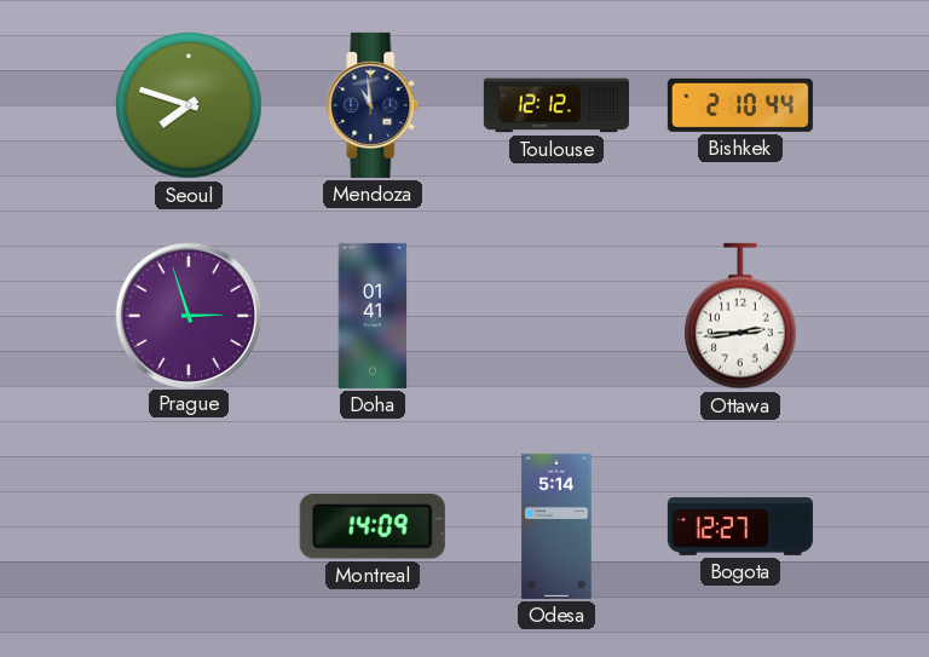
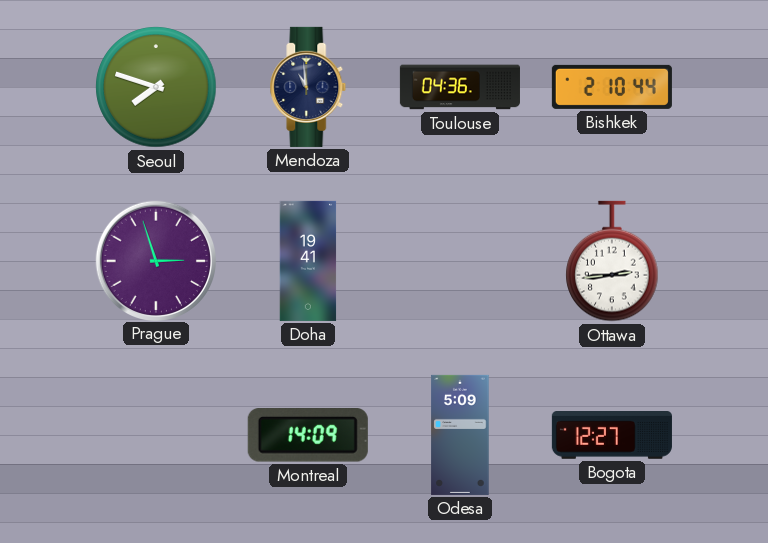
Toulouse: 12:12 -> 04:36
Doha: 01:41 -> 19:41
Odesa: 5:14 -> 5:09
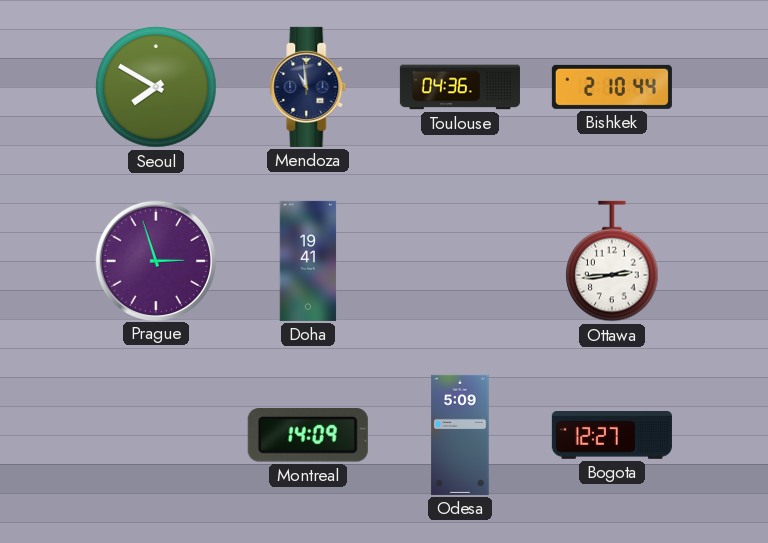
Seoul: 7:48 -> 7:50
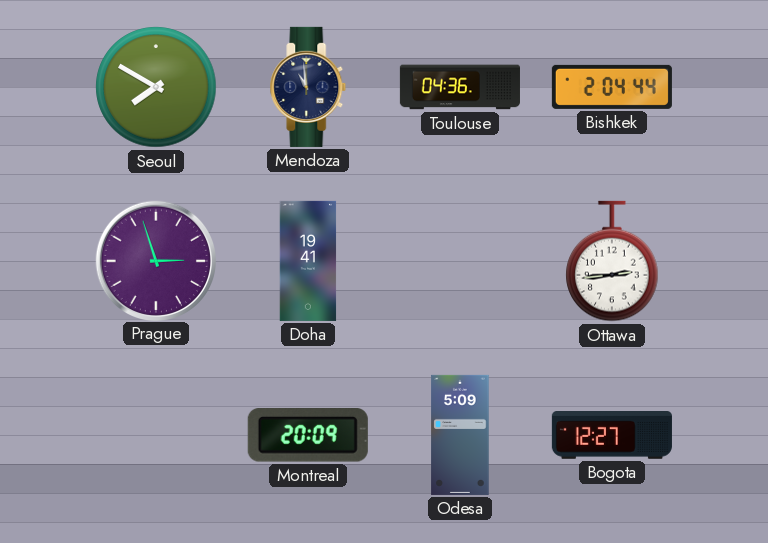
Bishkek: 2:10 -> 2:04
Montreal: 14:09 -> 20:09
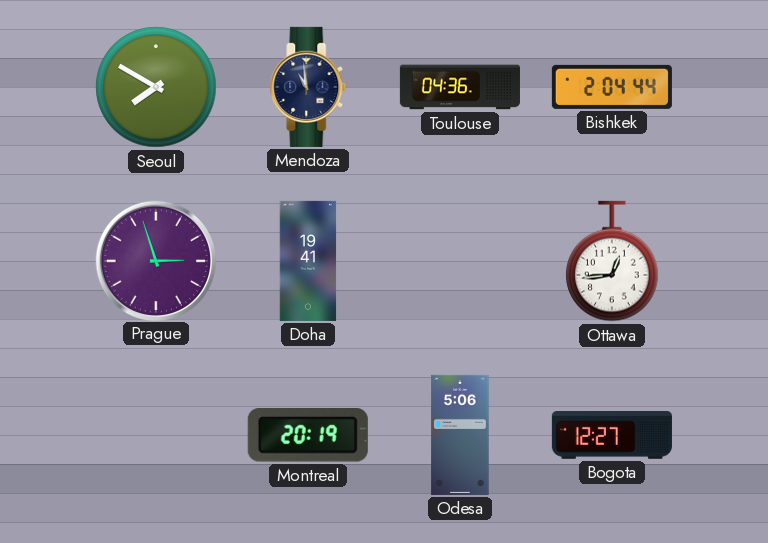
Ottawa: 2:44 -> 12:44
Montreal: 20:09 -> 20:19
Odesa: 5:09 -> 5:06
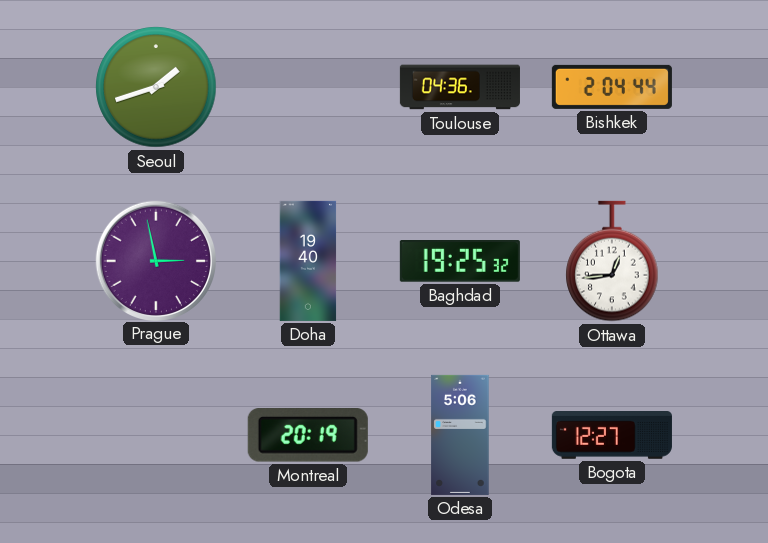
Seoul: 7:50 -> 1:42
Mendoza: 10:59 -> none
Prague: 2:57 -> 2:58
Doha: 19:41 -> 19:40
Baghdad: none -> 19:25
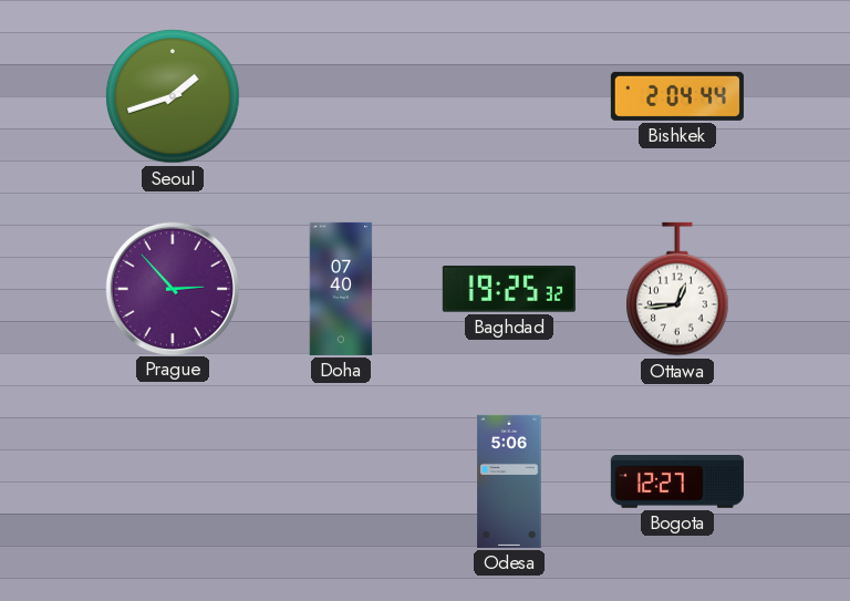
Toulouse: 04:36 -> none
Prague: 2:58 -> 2:53
Doha: 19:40 -> 07:40
Montreal: 20:19 -> none
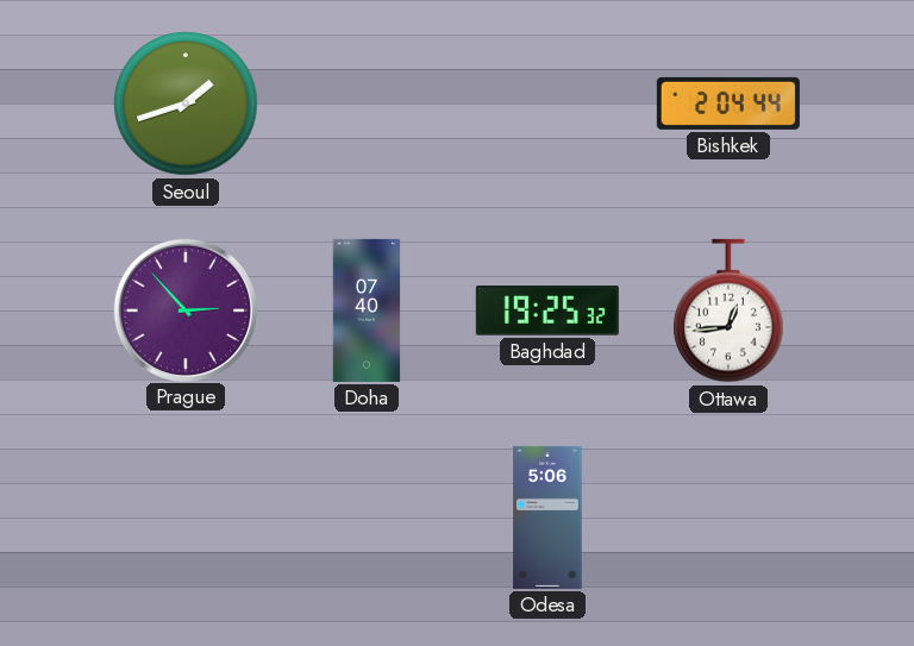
Bogota: 12:27 -> none
